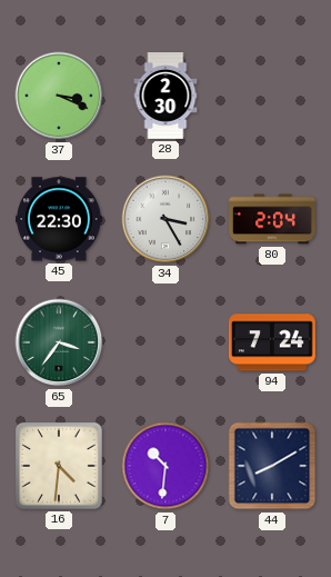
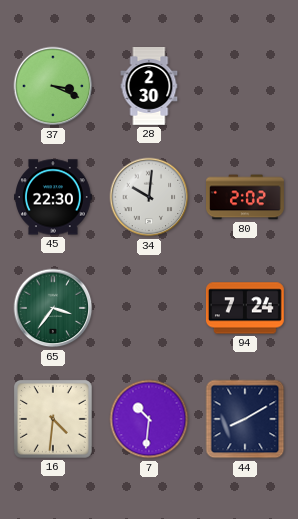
34: 3:25 -> 10:01
80: 2:04 -> 2:02
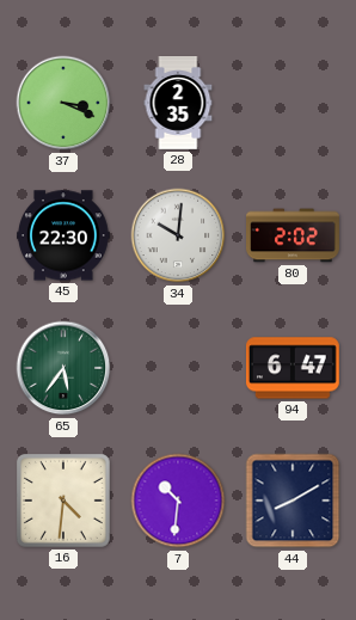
28: 2:30 -> 2:35
65: 3:36 -> 5:36
94: 7:24 -> 6:47
